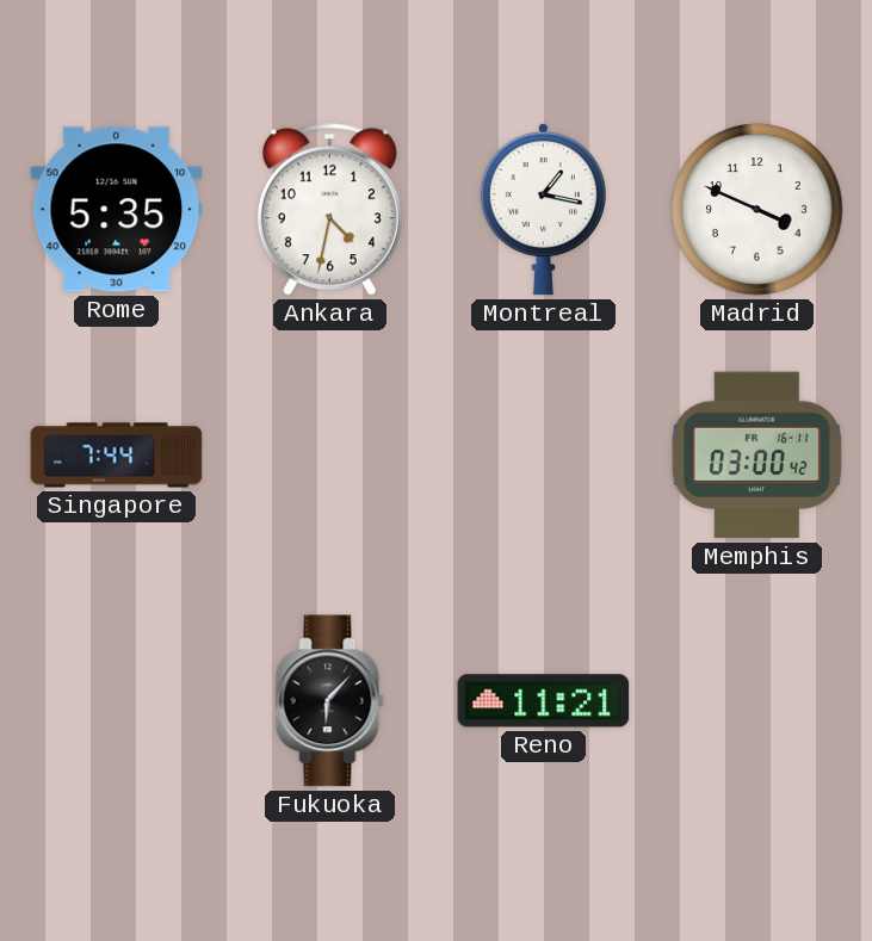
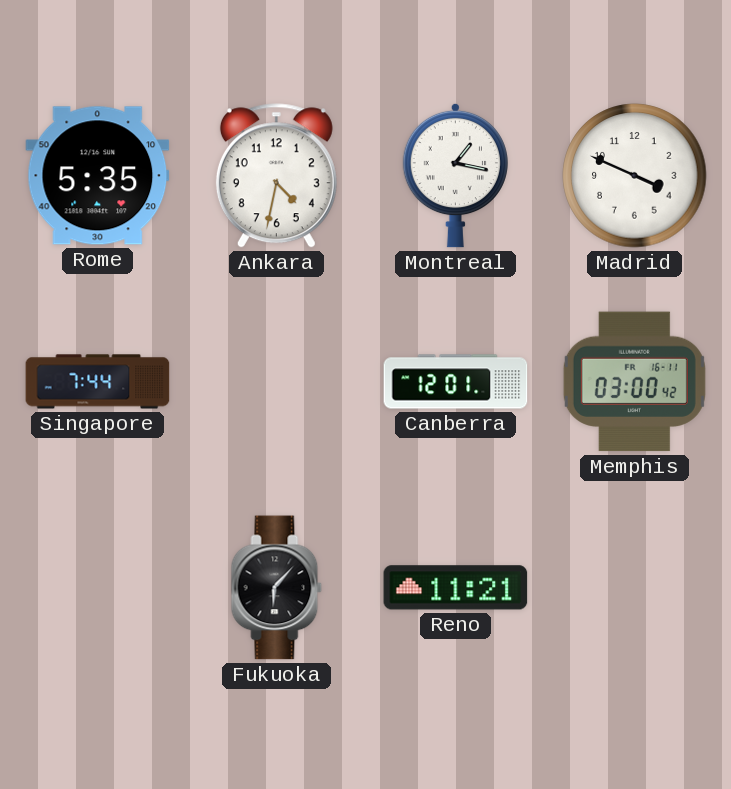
Canberra: none -> 12:01
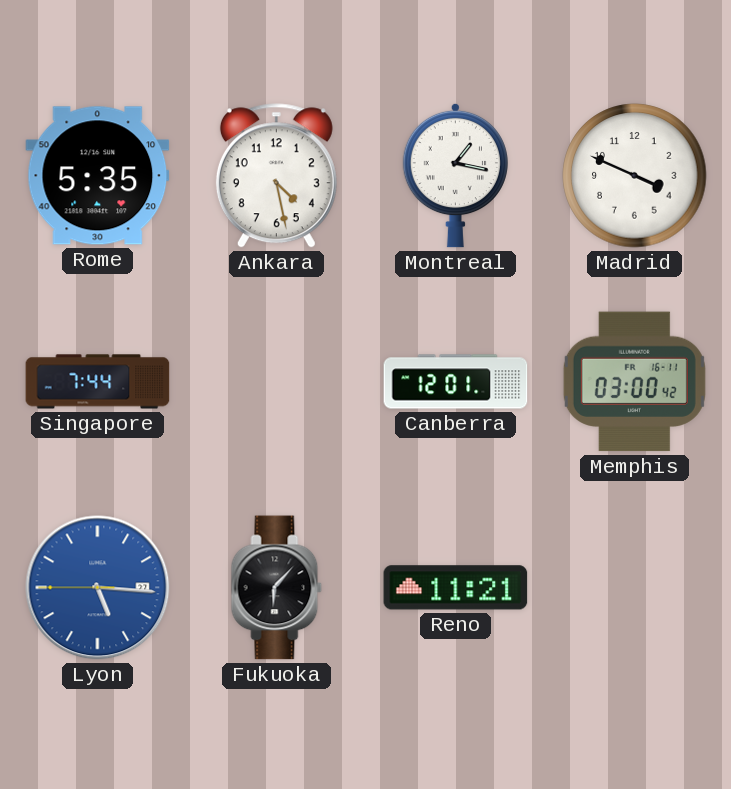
Ankara: 4:32 -> 4:28
Lyon: none -> 5:15
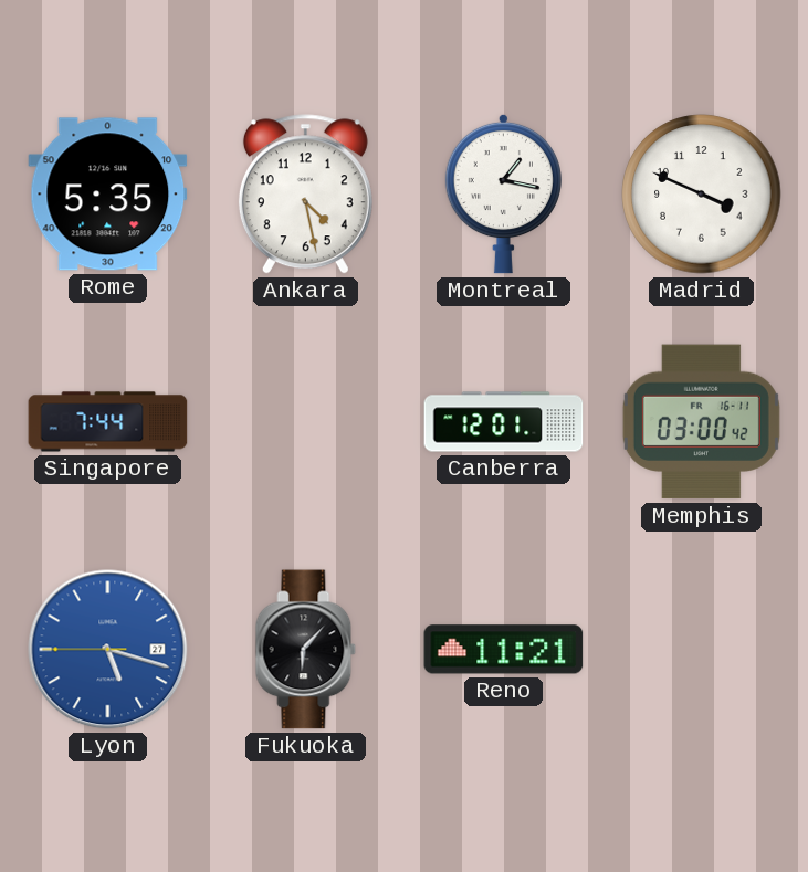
Lyon: 5:15 -> 5:17
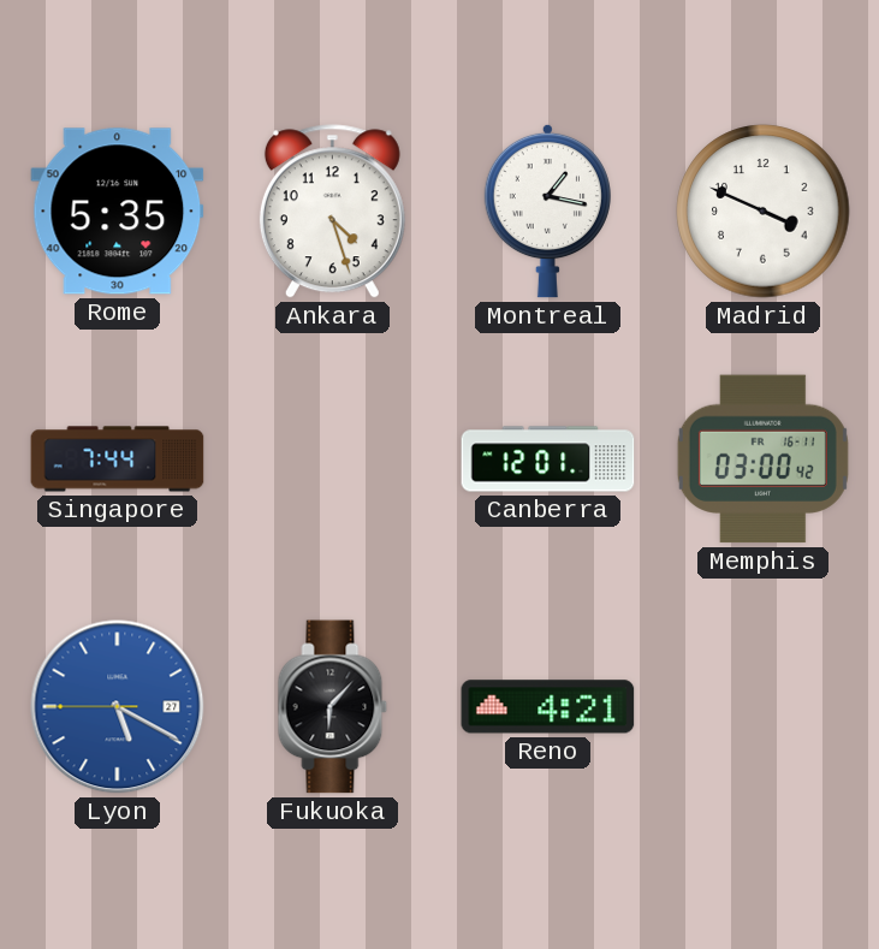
Ankara: 4:28 -> 4:27
Lyon: 5:17 -> 5:19
Reno: 11:21 -> 4:21
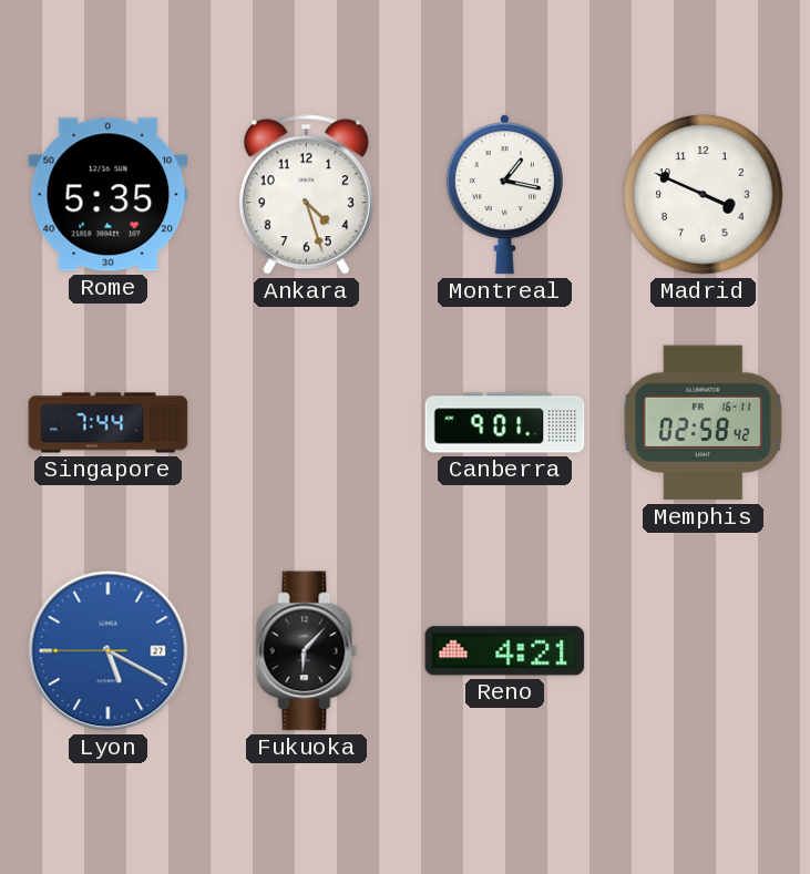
Canberra: 12:01 -> 9:01
Memphis: 03:00 -> 02:58
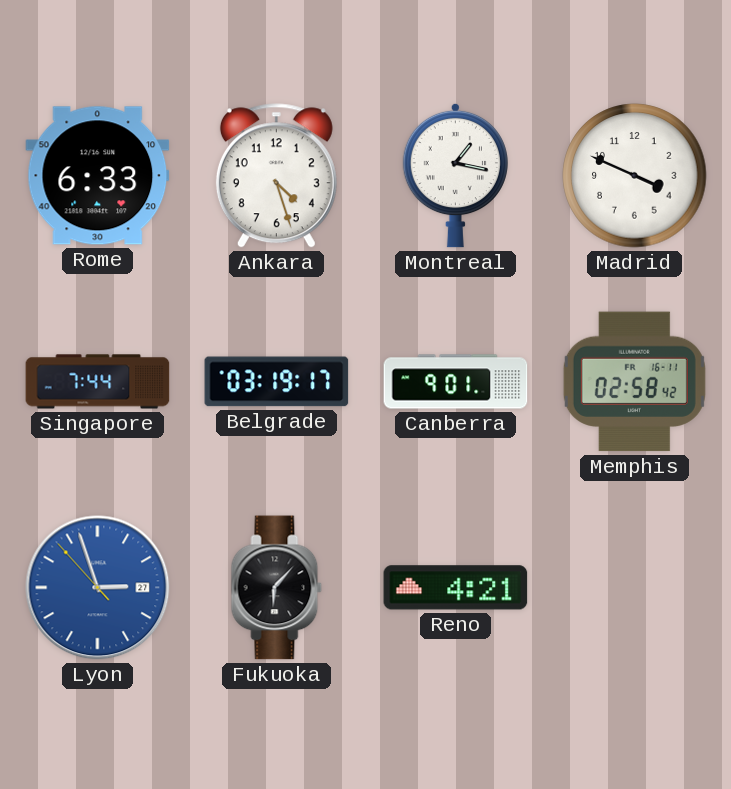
Rome: 5:35 -> 6:33
Belgrade: none -> 03:19
Lyon: 5:19 -> 2:56
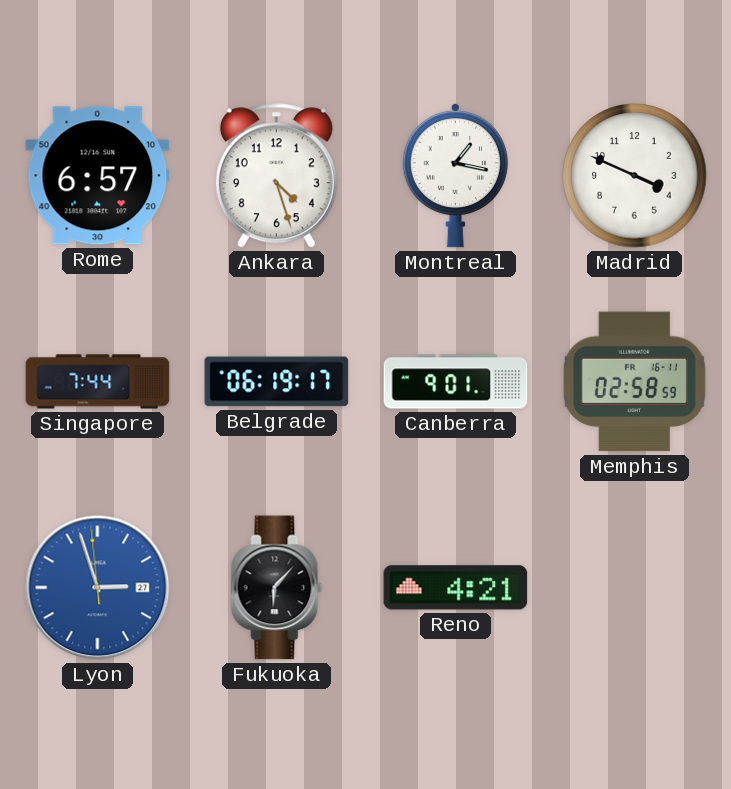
Rome: 6:33 -> 6:57
Belgrade: 03:19 -> 06:19
Memphis: 02:58:42 -> 02:58:59
Lyon: 2:56:53 -> 2:56:59
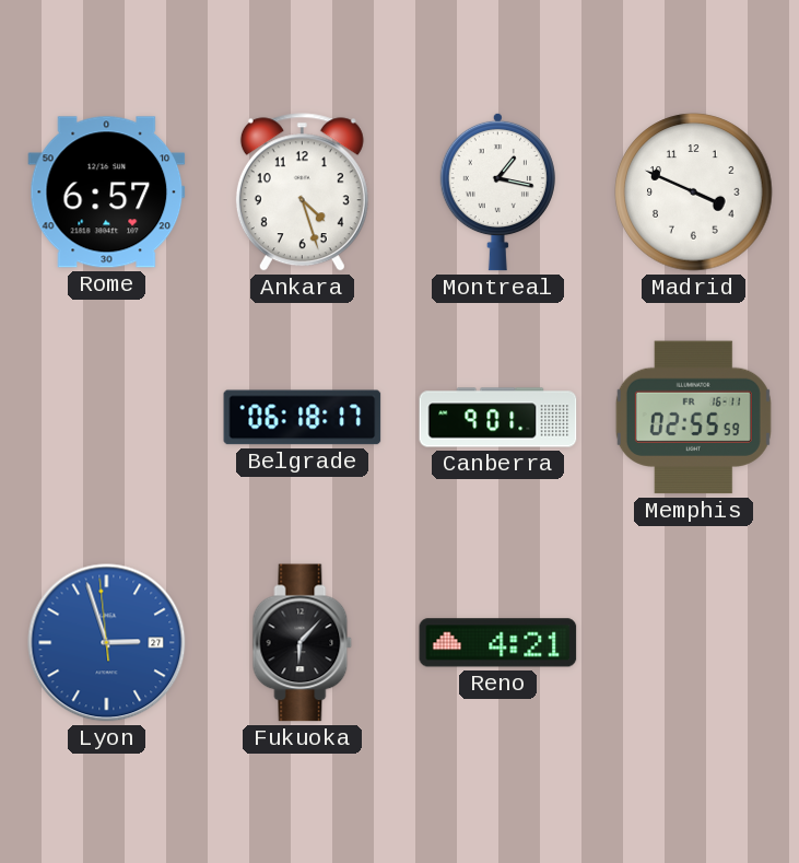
Singapore: 7:44 -> none
Belgrade: 06:19 -> 06:18
Memphis: 02:58 -> 02:55
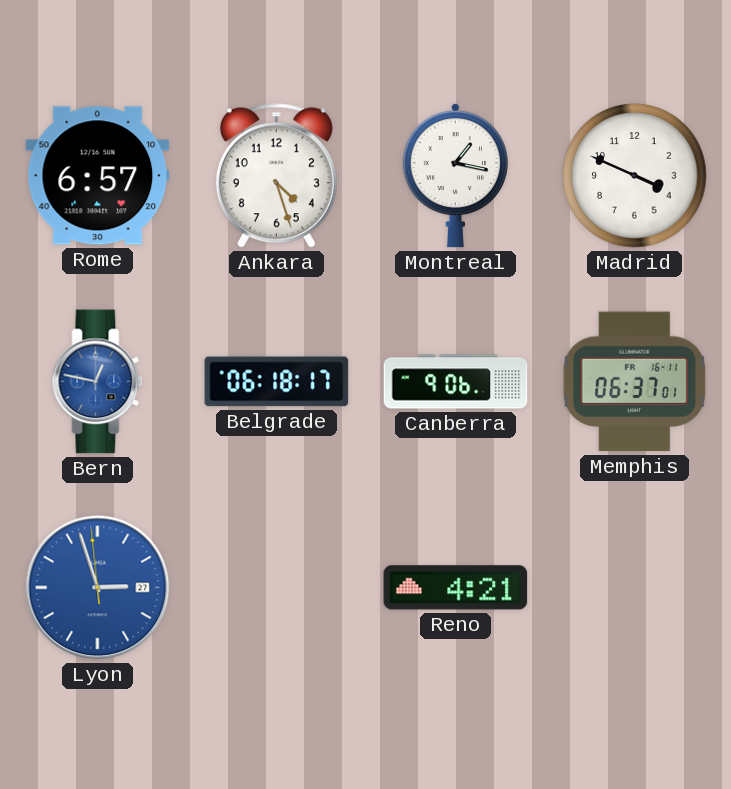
Bern: none -> 12:47
Canberra: 9:01 -> 9:06
Memphis: 02:55 -> 06:37
Fukuoka: 6:07 -> none
